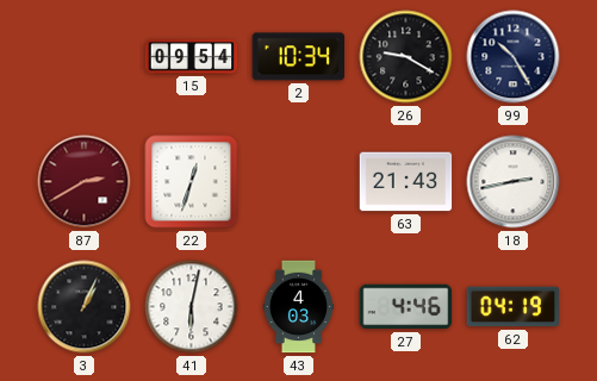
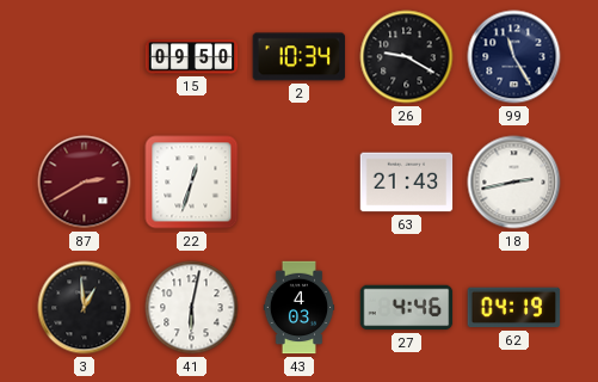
15: 09:54 -> 09:50
99: 10:25 -> 11:25
3: 1:04 -> 12:59
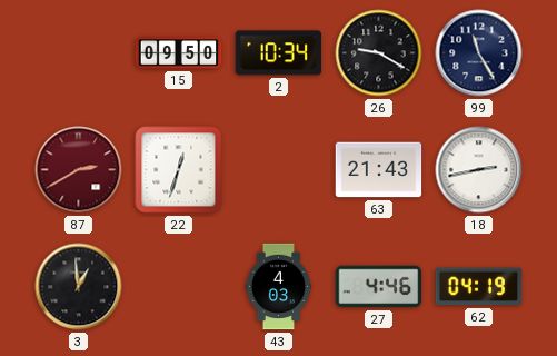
41: 6:02 -> none
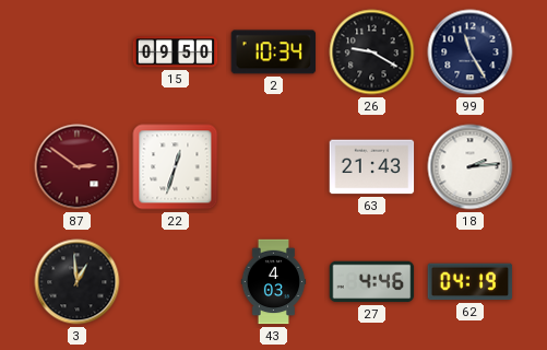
87: 2:40 -> 2:51
18: 2:43 -> 2:14
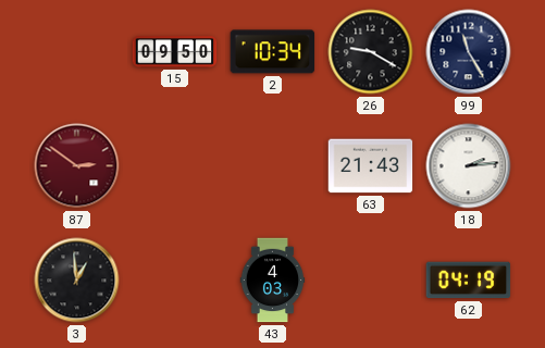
22: 12:33 -> none
27: 4:46 -> none
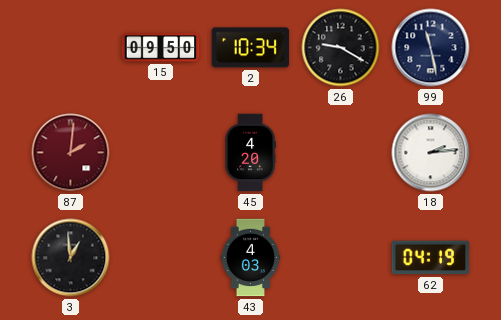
99: 11:25 -> 11:28
87: 2:51 -> 2:01
45: none -> 4:20
63: 21:43 -> none
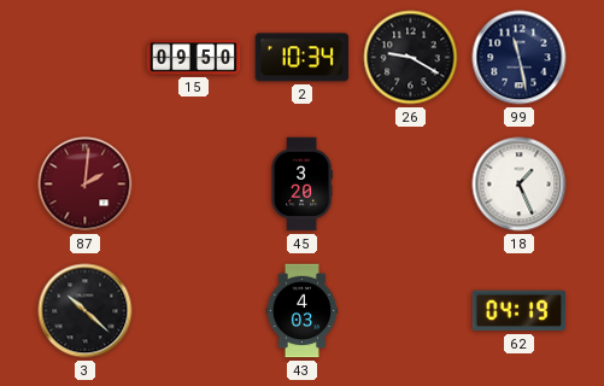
45: 4:20 -> 3:20
18: 2:14 -> 1:26
3: 12:59 -> 10:22
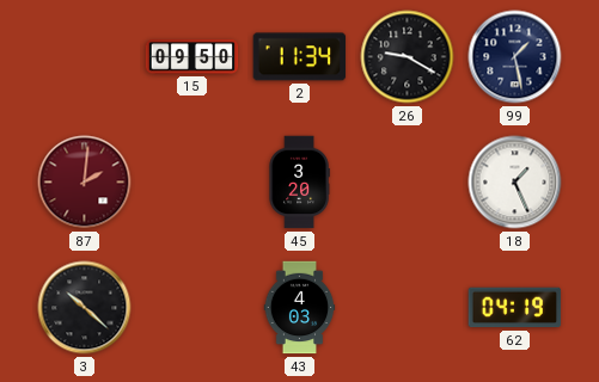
2: 10:34 -> 11:34
99: 11:28 -> 1:28
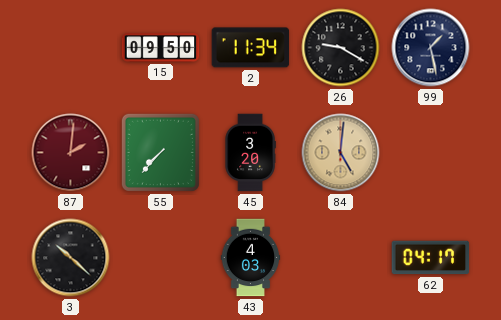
55: none -> 7:37
84: none -> 5:01
18: 1:26 -> none
62: 04:19 -> 04:17
